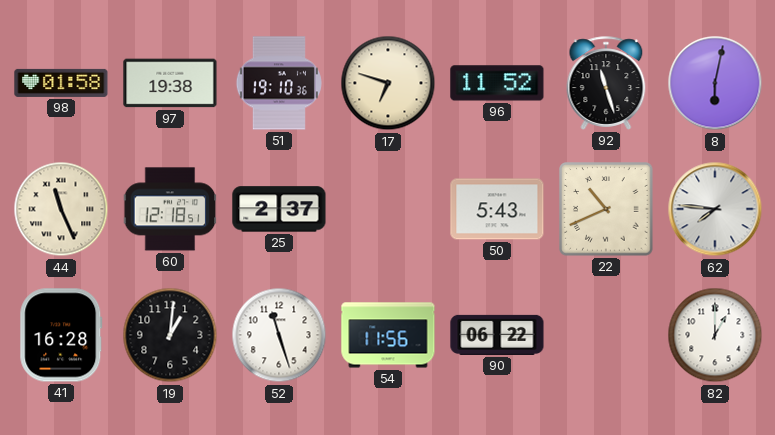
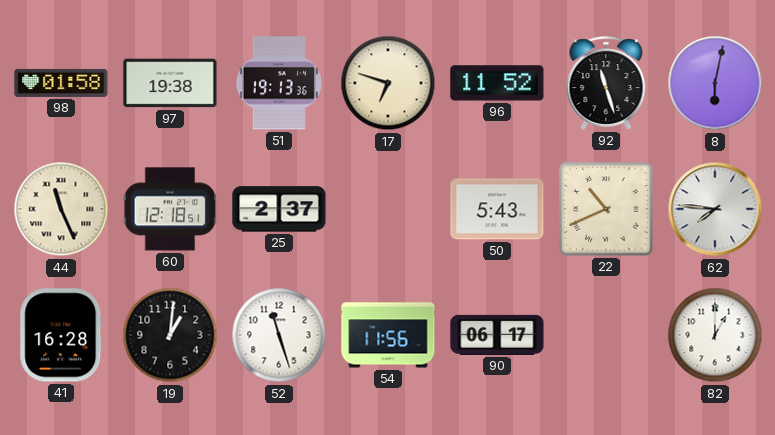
51: 19:10 -> 19:13
90: 06:22 -> 06:17
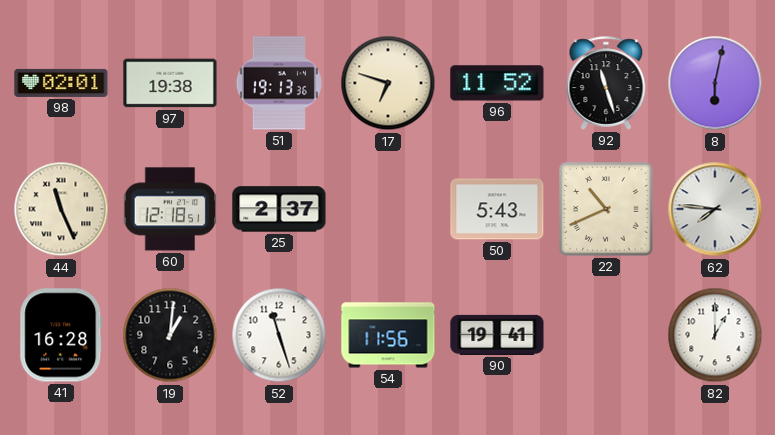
98: 01:58 -> 02:01
90: 06:17 -> 19:41
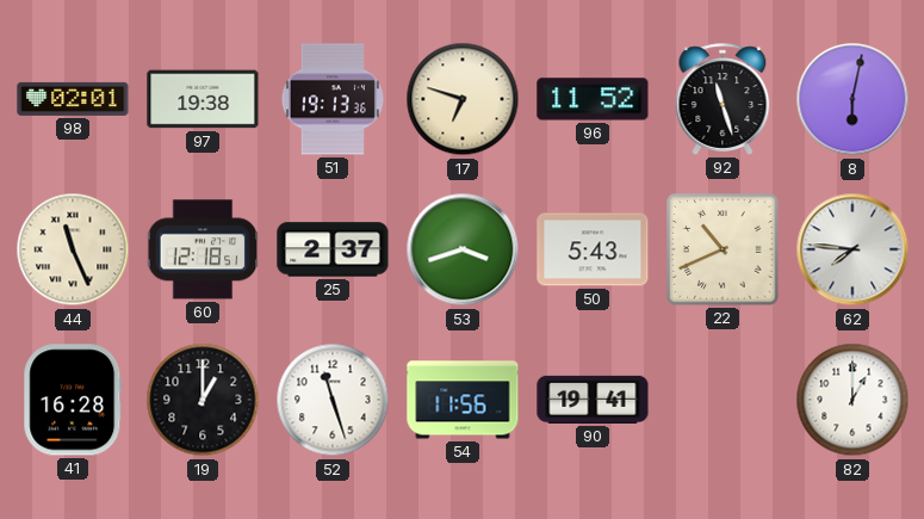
53: none -> 3:42
19: 1:01 -> 1:00
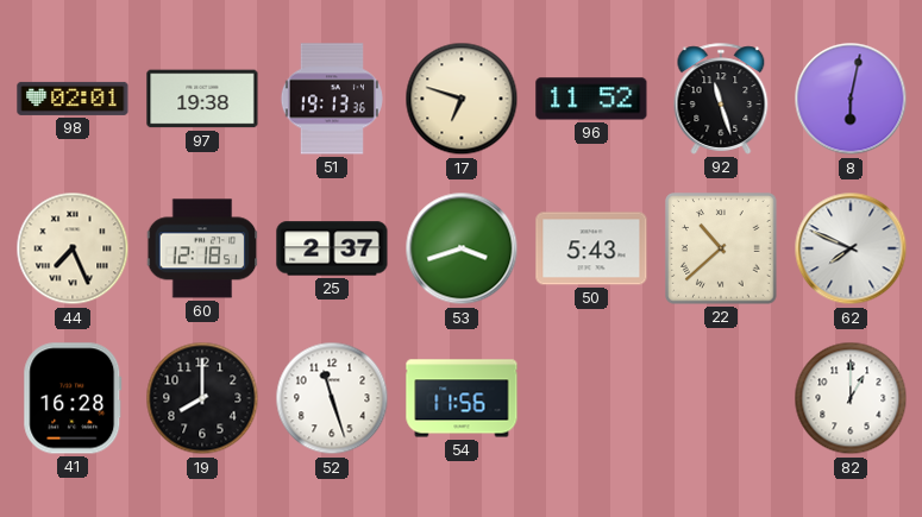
44: 11:26 -> 7:26
22: 10:41 -> 10:38
62: 7:46 -> 7:49
19: 1:00 -> 8:00
90: 19:41 -> none
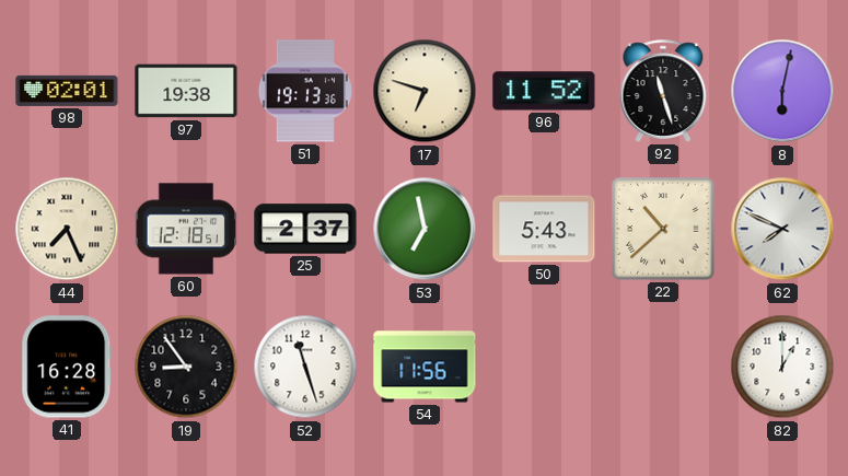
53: 3:42 -> 6:58
19: 8:00 -> 8:54
